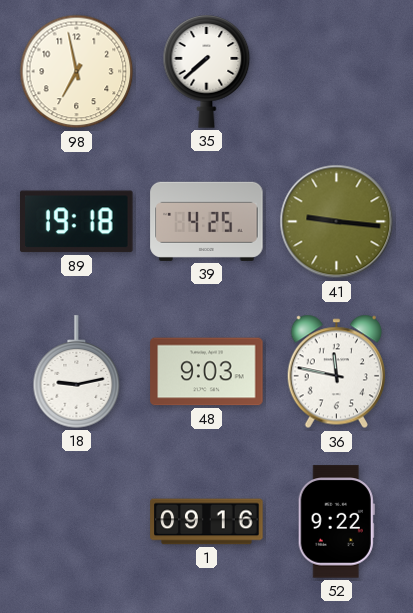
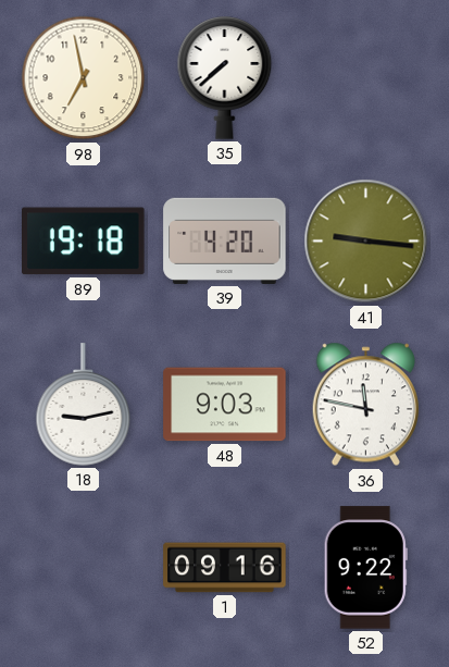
39: 4:25 -> 4:20
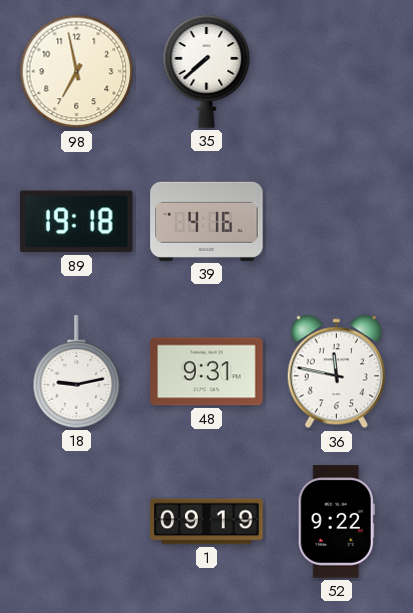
39: 4:20 -> 4:16
41: 9:16 -> none
48: 9:03 -> 9:31
1: 09:16 -> 09:19
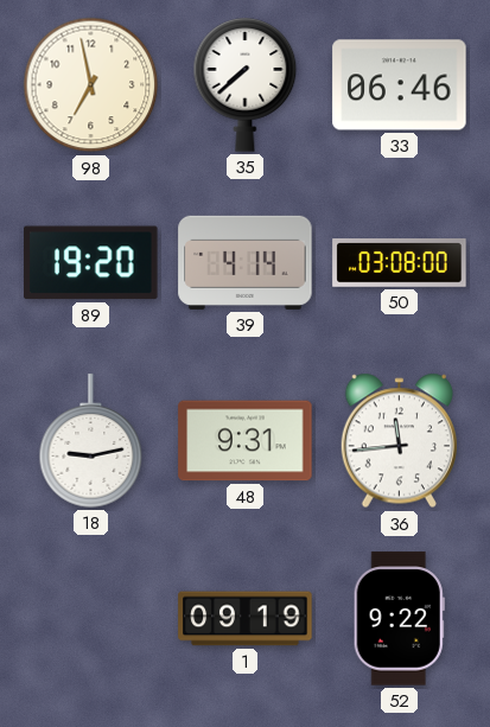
33: none -> 06:46
89: 19:18 -> 19:20
39: 4:16 -> 4:14
50: none -> 03:08
36: 11:47 -> 11:44
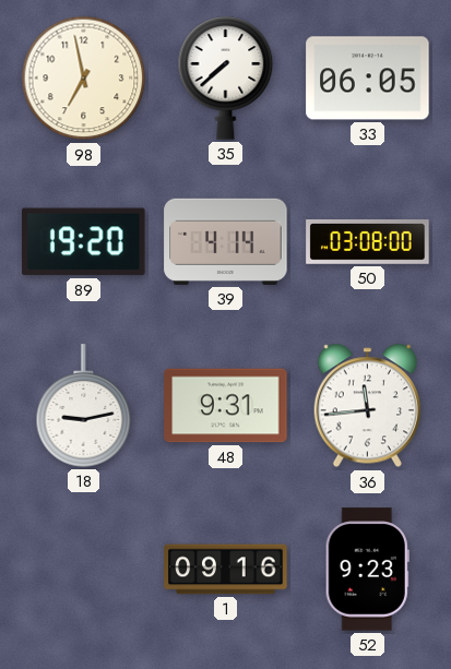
33: 06:46 -> 06:05
1: 09:19 -> 09:16
52: 9:22 -> 9:23
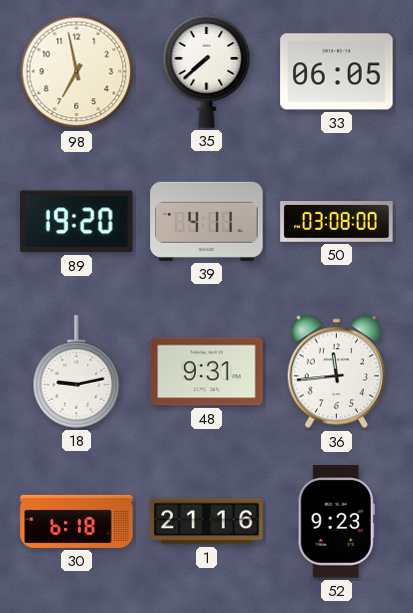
39: 4:14 -> 4:11
30: none -> 6:18
1: 09:16 -> 21:16
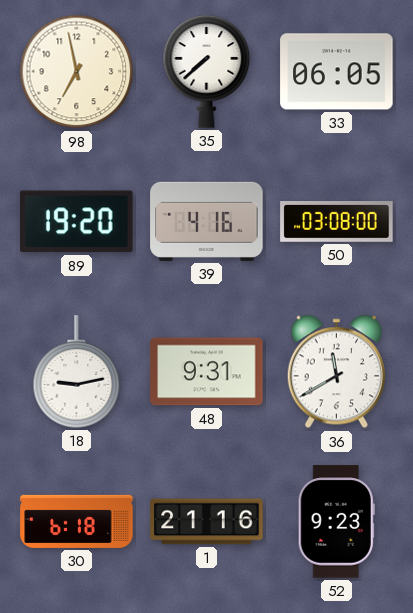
39: 4:11 -> 4:16
36: 11:44 -> 11:40
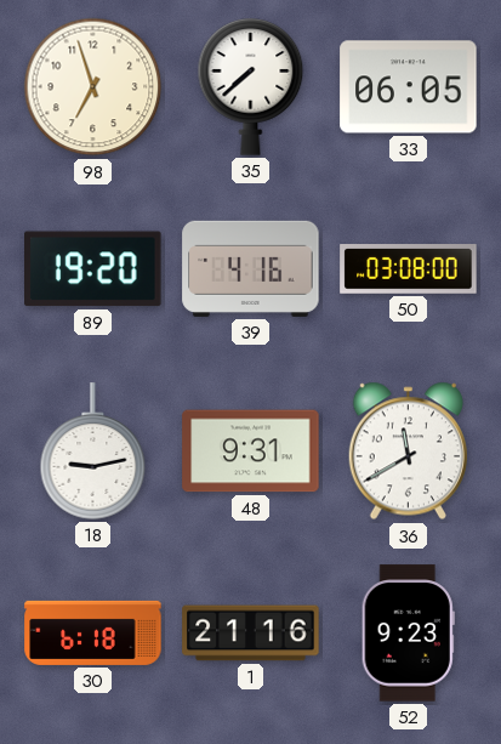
98: 6:58 -> 6:57
